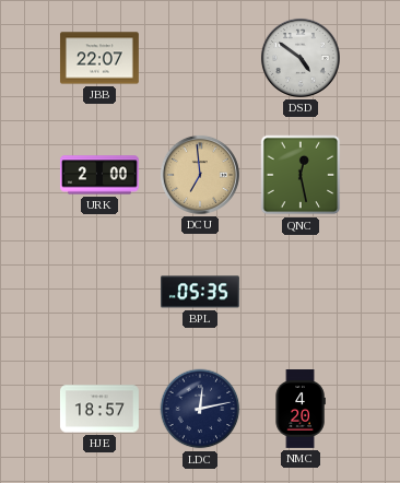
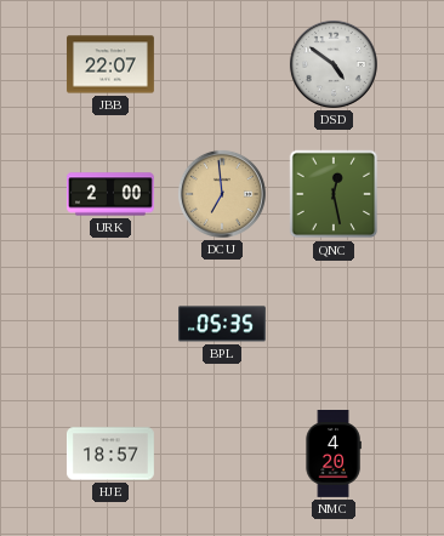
LDC: 12:13 -> none
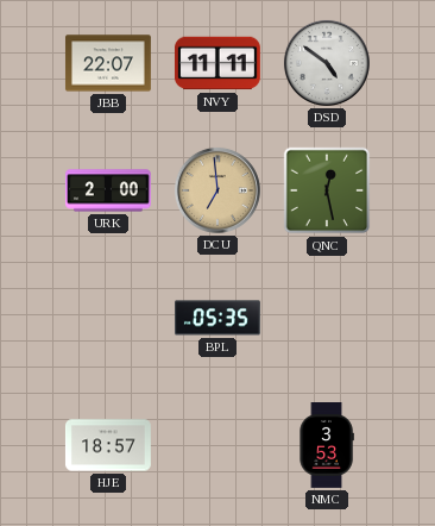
NVY: none -> 11:11
NMC: 4:20 -> 3:53
